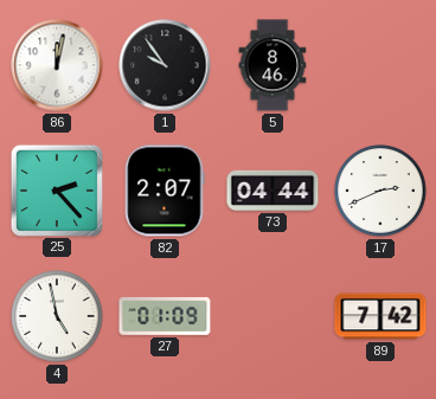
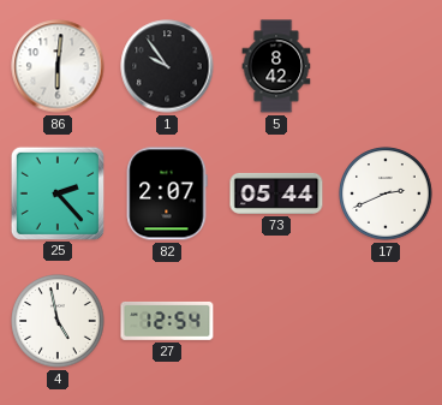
86: 12:02 -> 6:01
5: 8:46 -> 8:42
73: 04:44 -> 05:44
27: 01:09 -> 12:54
89: 7:42 -> none
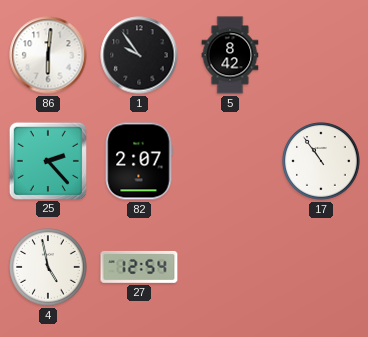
73: 05:44 -> none
17: 2:41 -> 10:54
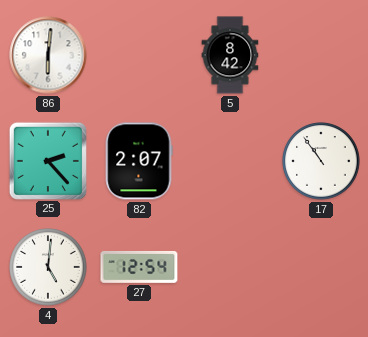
1: 9:54 -> none
4: 4:58 -> 5:01
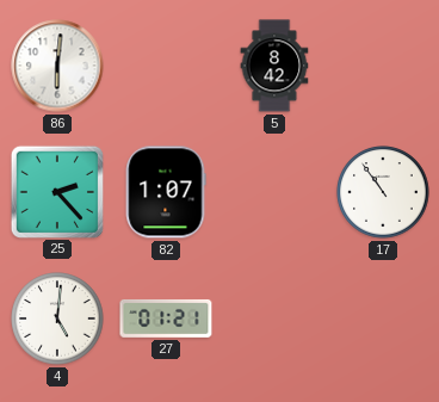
82: 2:07 -> 1:07
27: 12:54 -> 01:21
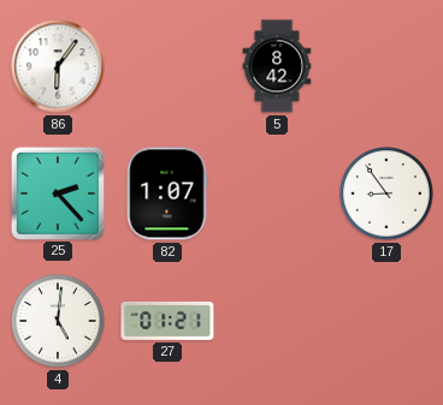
86: 6:01 -> 6:06
17: 10:54 -> 8:54
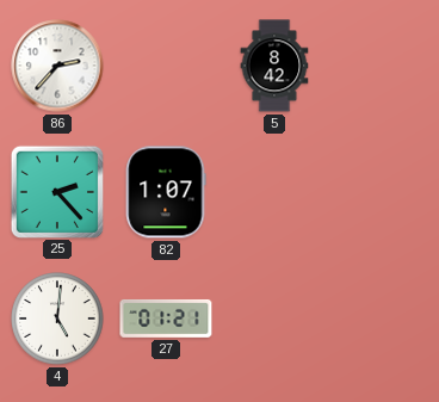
86: 6:06 -> 2:37
17: 8:54 -> none
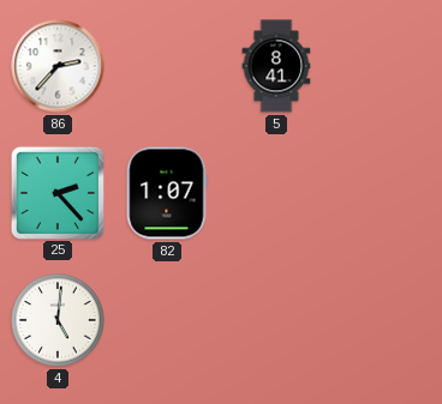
5: 8:42 -> 8:41
27: 01:21 -> none
